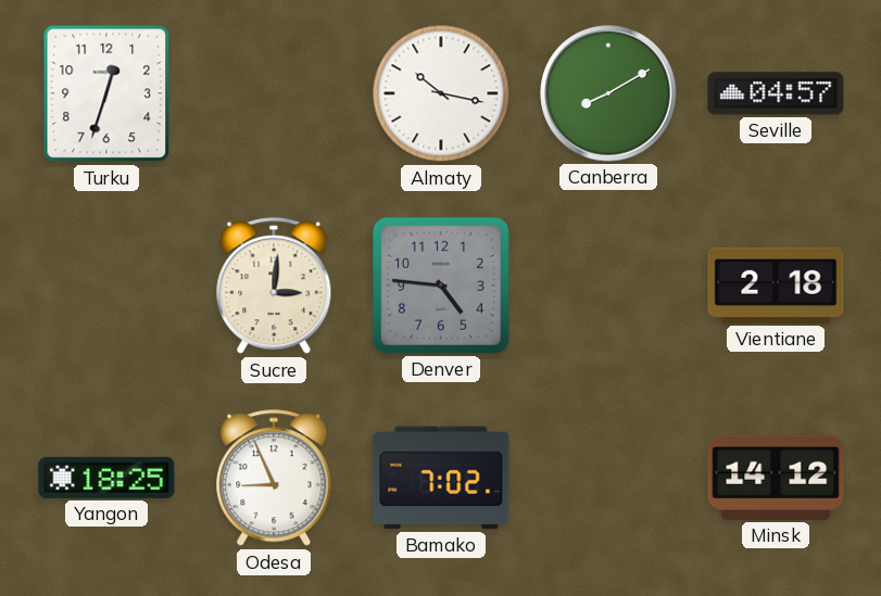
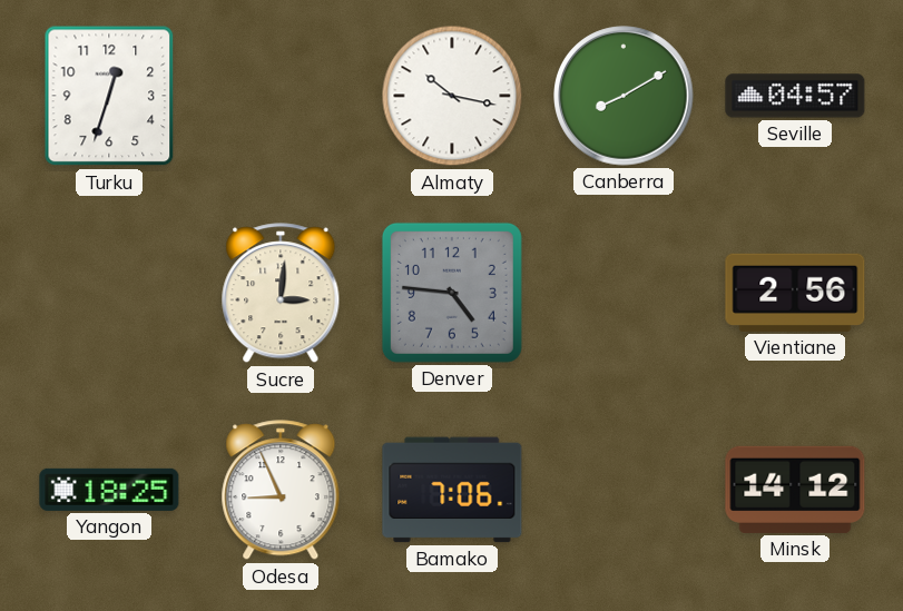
Vientiane: 2:18 -> 2:56
Bamako: 7:02 -> 7:06
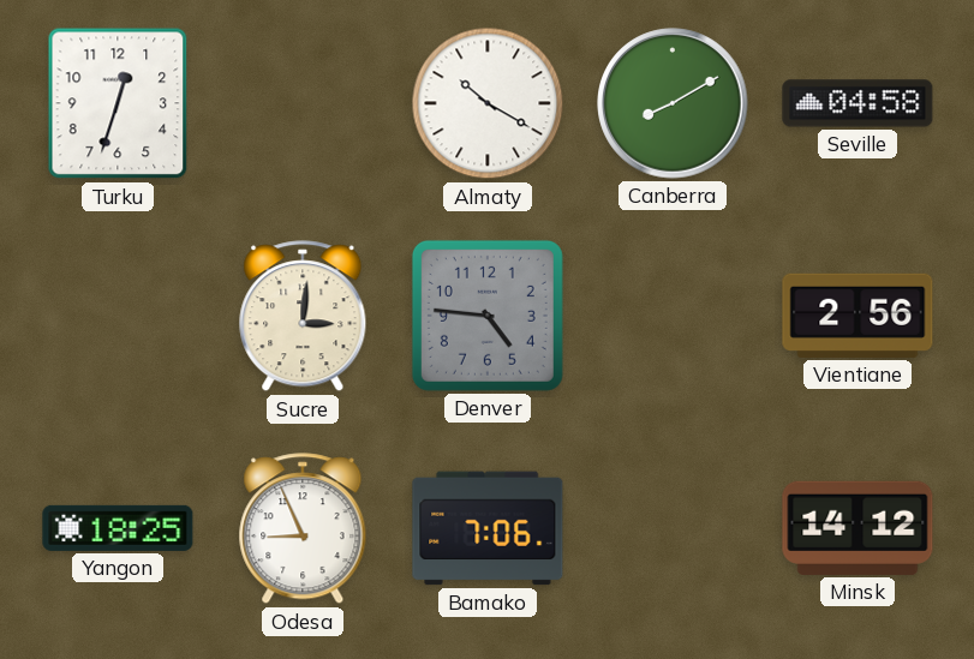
Almaty: 10:17 -> 10:20
Seville: 04:57 -> 04:58
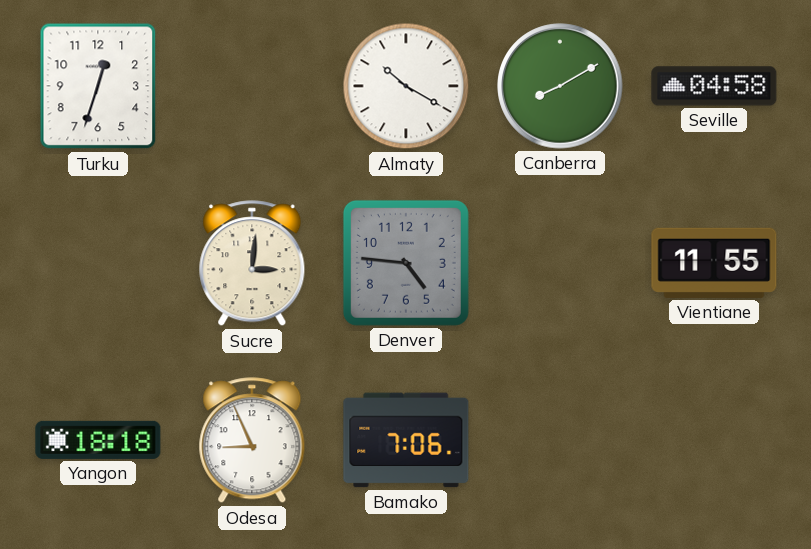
Vientiane: 2:56 -> 11:55
Yangon: 18:25 -> 18:18
Minsk: 14:12 -> none
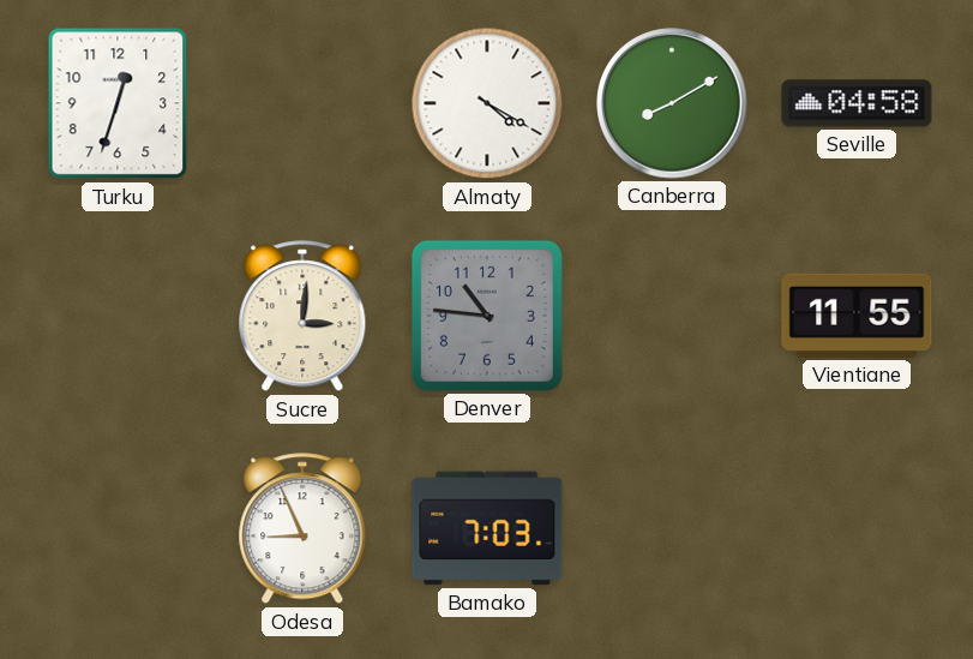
Almaty: 10:20 -> 4:20
Denver: 4:46 -> 10:46
Yangon: 18:18 -> none
Bamako: 7:06 -> 7:03
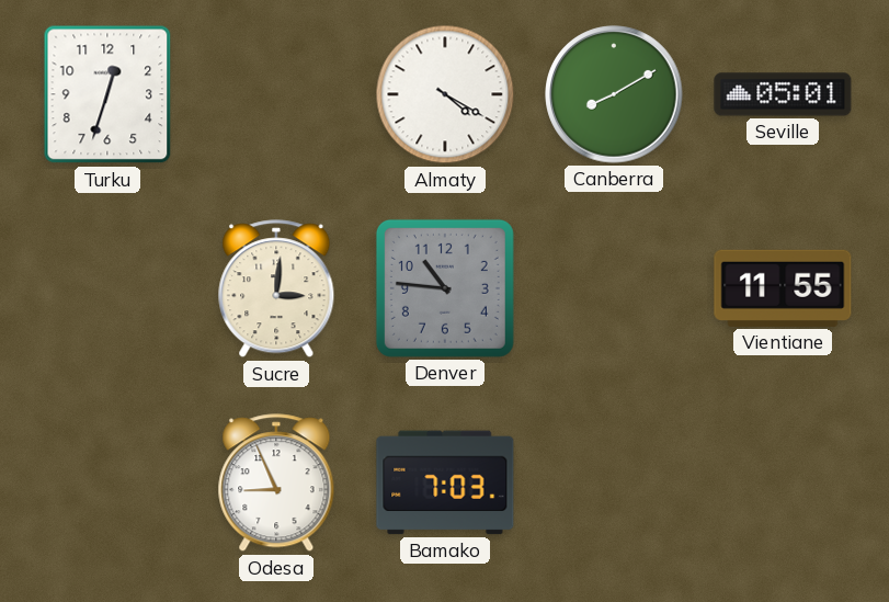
Seville: 04:58 -> 05:01
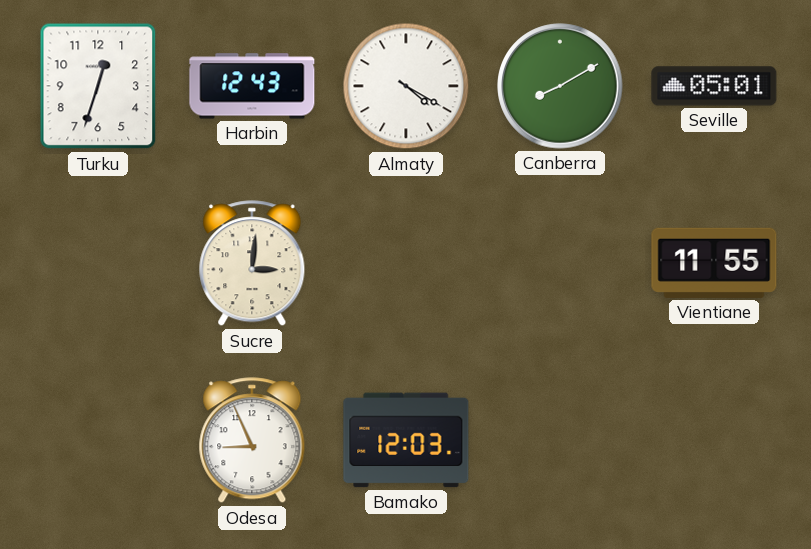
Harbin: none -> 12:43
Denver: 10:46 -> none
Bamako: 7:03 -> 12:03
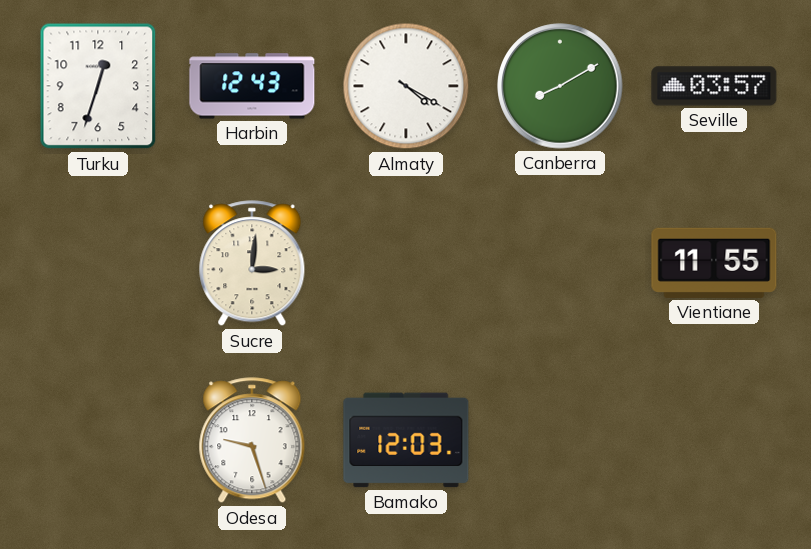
Seville: 05:01 -> 03:57
Odesa: 8:56 -> 9:27
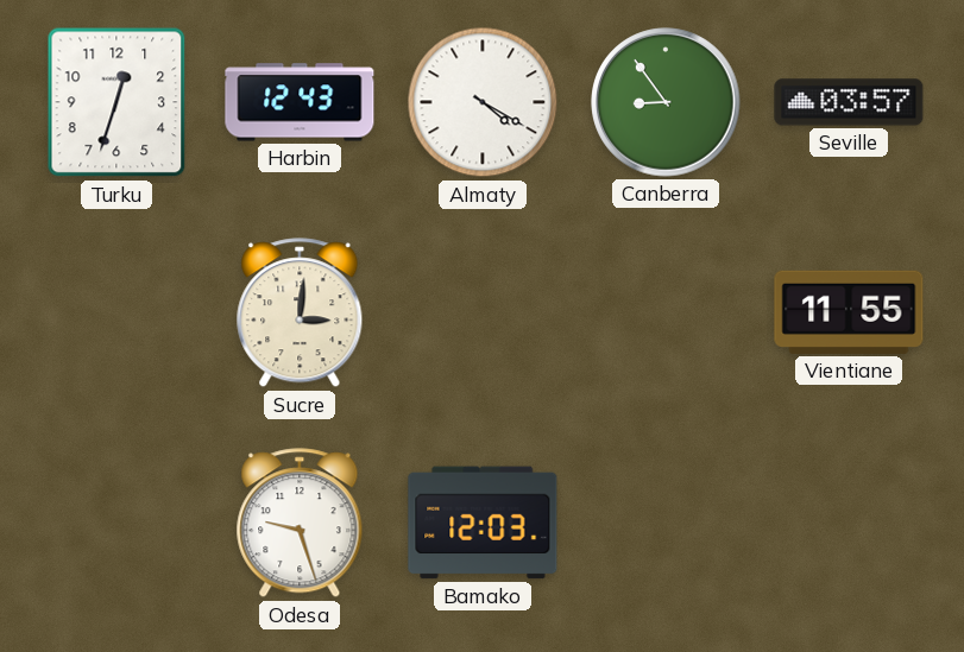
Canberra: 8:10 -> 8:54
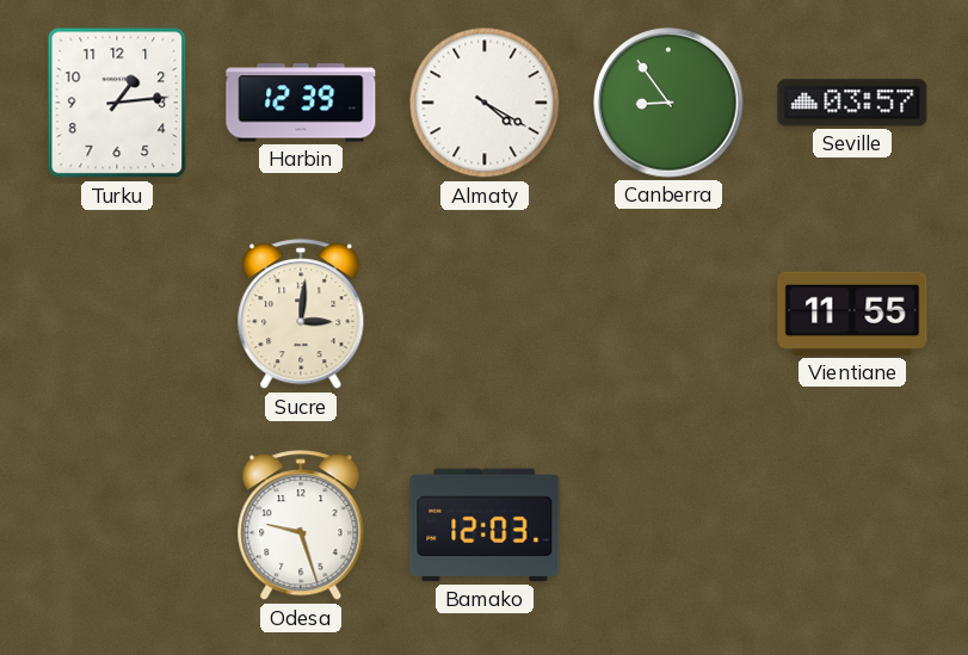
Turku: 12:33 -> 1:14
Harbin: 12:43 -> 12:39
